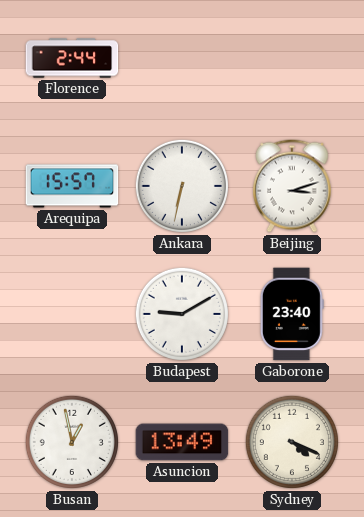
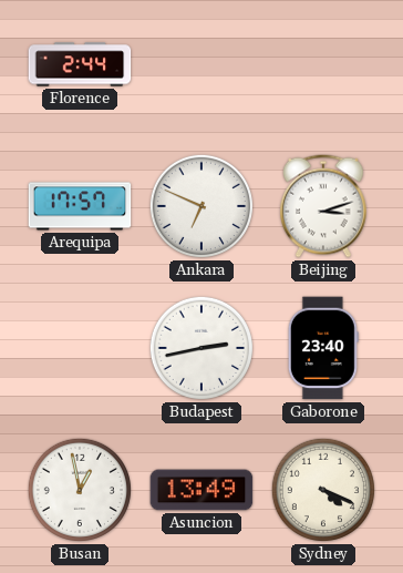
Arequipa: 15:57 -> 17:57
Ankara: 6:32 -> 6:49
Budapest: 9:10 -> 2:43
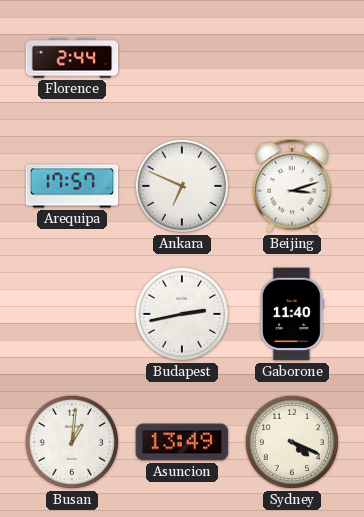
Gaborone: 23:40 -> 11:40
Busan: 12:58 -> 1:01
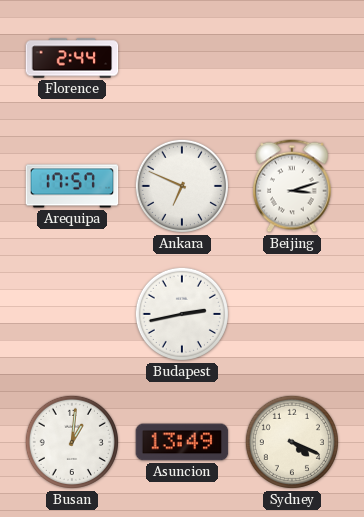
Gaborone: 11:40 -> none
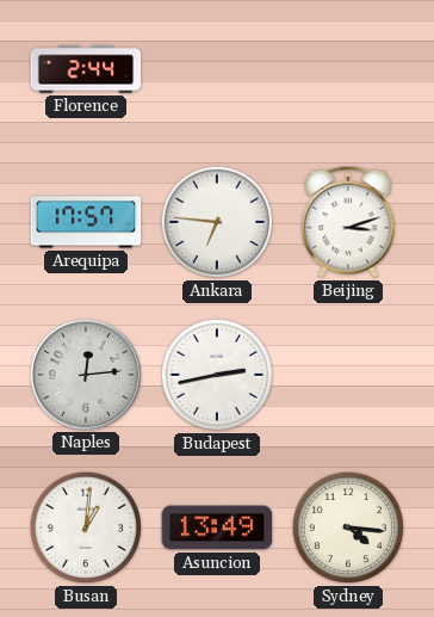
Ankara: 6:49 -> 6:46
Naples: none -> 12:14
Sydney: 4:19 -> 4:16
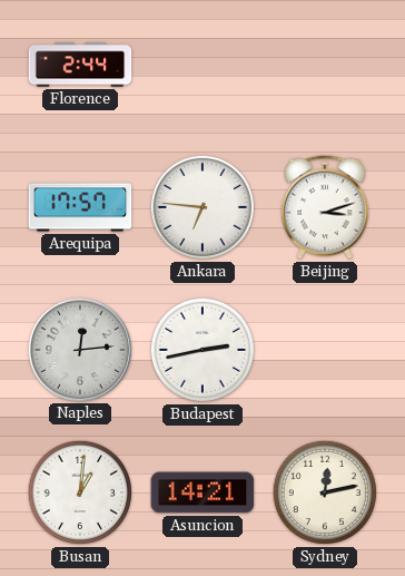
Asuncion: 13:49 -> 14:21
Sydney: 4:16 -> 12:13
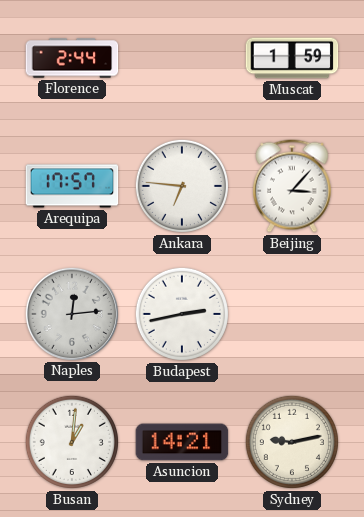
Muscat: none -> 1:59
Beijing: 3:12 -> 3:07
Sydney: 12:13 -> 9:13
